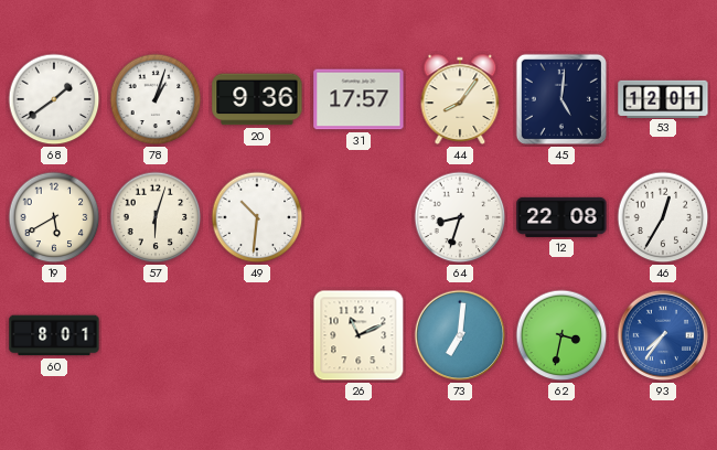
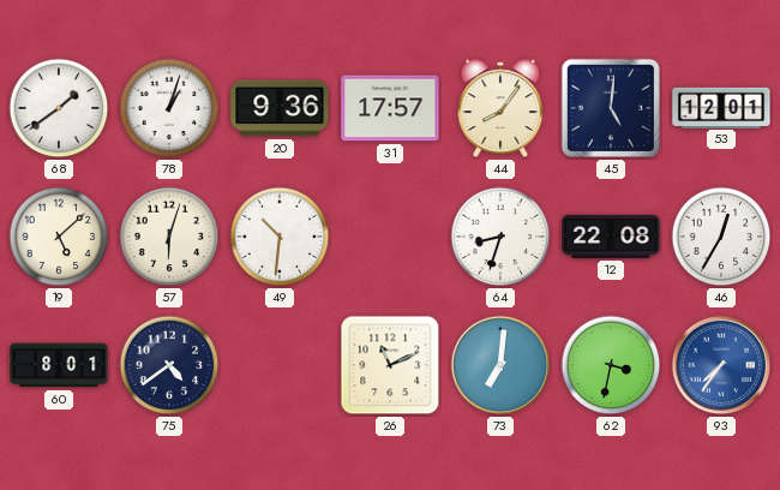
19: 5:40 -> 5:08
75: none -> 4:39
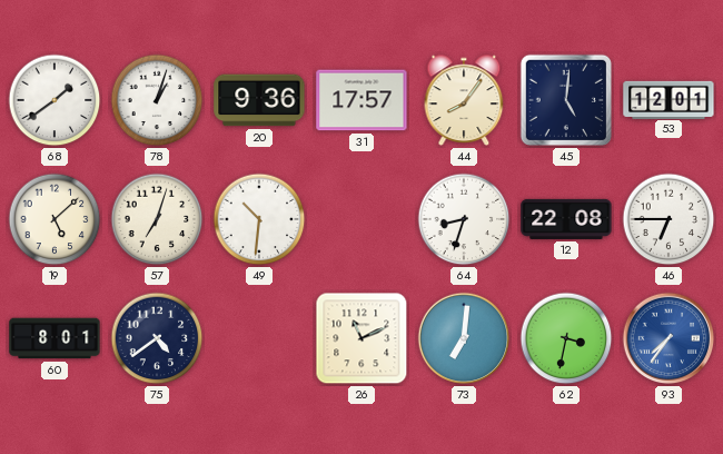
57: 6:03 -> 7:03
46: 12:35 -> 6:45
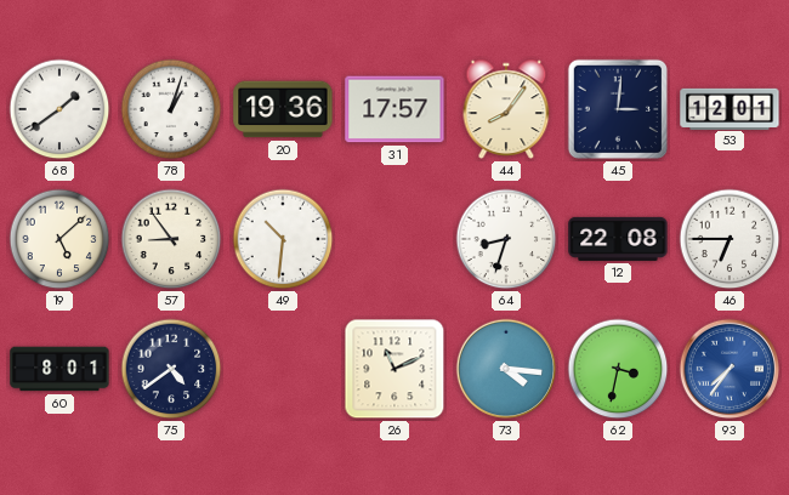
20: 9:36 -> 19:36
45: 5:01 -> 3:01
57: 7:03 -> 8:54
73: 7:01 -> 4:16
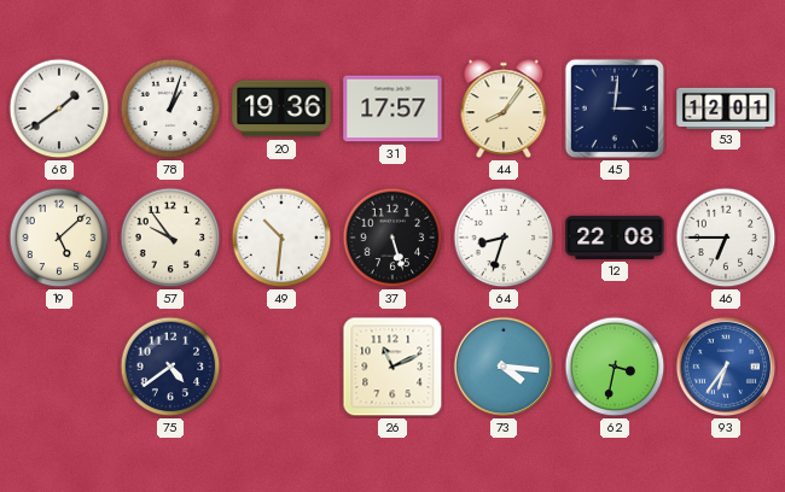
57: 8:54 -> 9:54
37: none -> 5:27
60: 8:01 -> none
93: 7:36 -> 6:36
